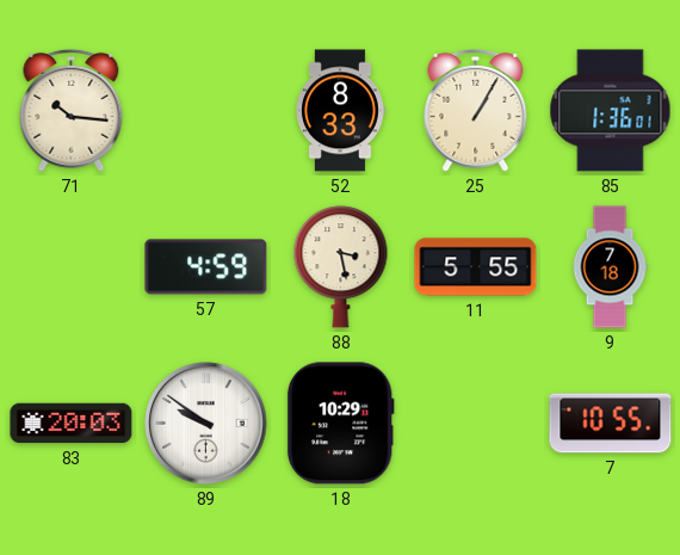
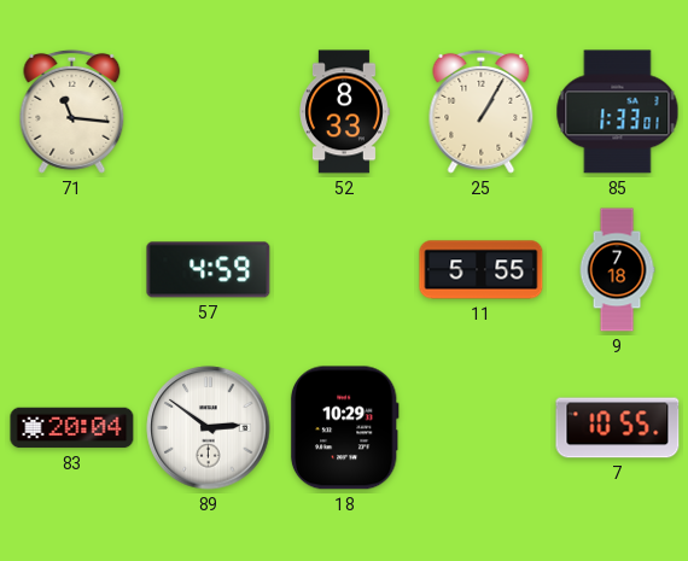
71: 10:16 -> 11:16
85: 1:36 -> 1:33
88: 3:28 -> none
83: 20:03 -> 20:04
89: 9:51 -> 2:51
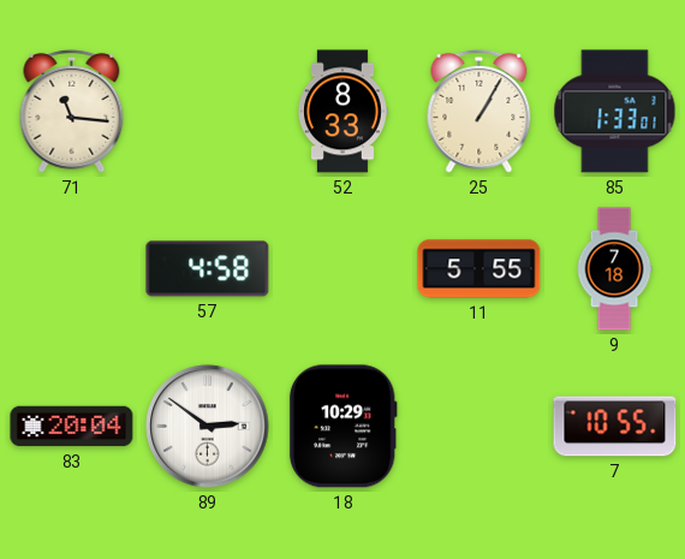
57: 4:59 -> 4:58
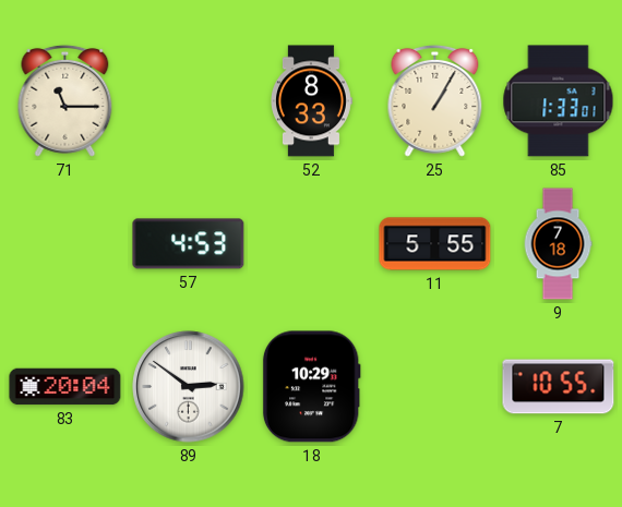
71: 11:16 -> 11:15
57: 4:58 -> 4:53
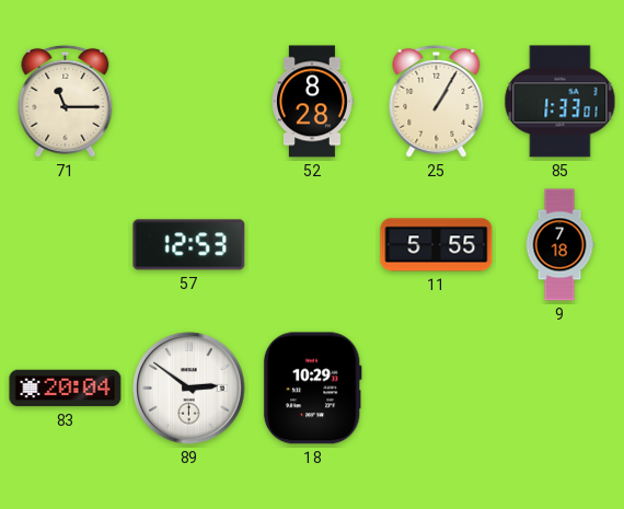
52: 8:33 -> 8:28
57: 4:53 -> 12:53
7: 10:55 -> none
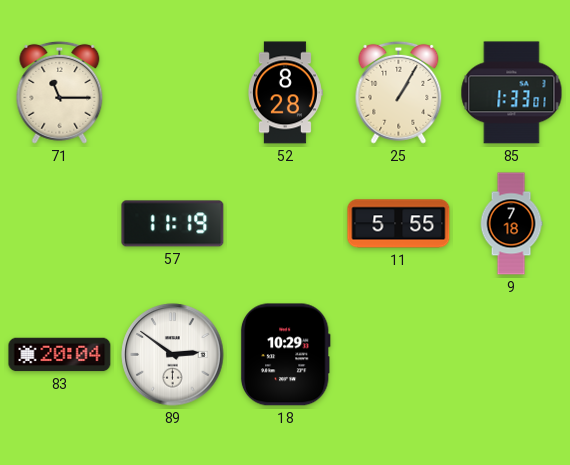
57: 12:53 -> 11:19
